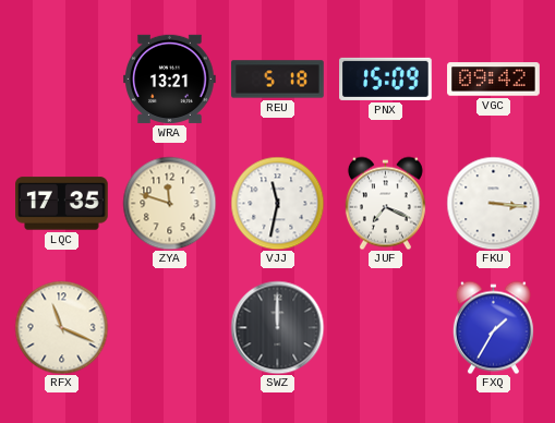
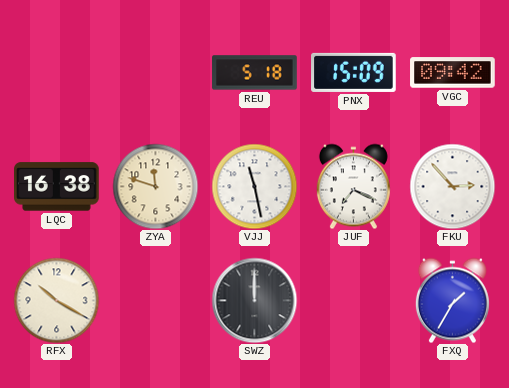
WRA: 13:21 -> none
LQC: 17:35 -> 16:38
VJJ: 11:32 -> 11:28
FKU: 3:16 -> 2:53
RFX: 11:19 -> 10:20
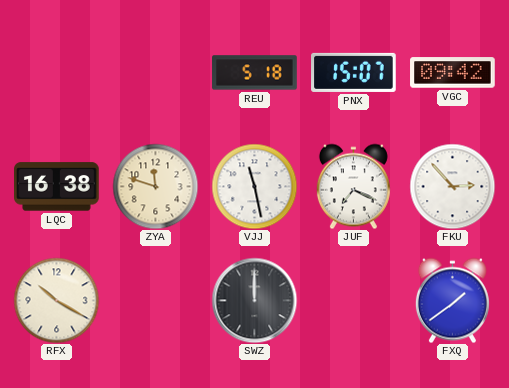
PNX: 15:09 -> 15:07
FXQ: 1:35 -> 1:39
